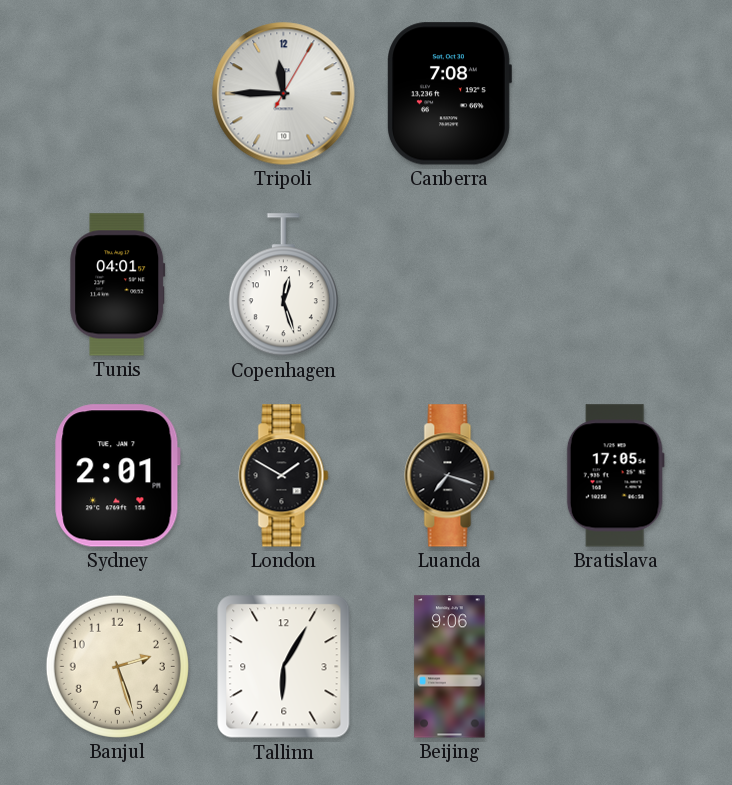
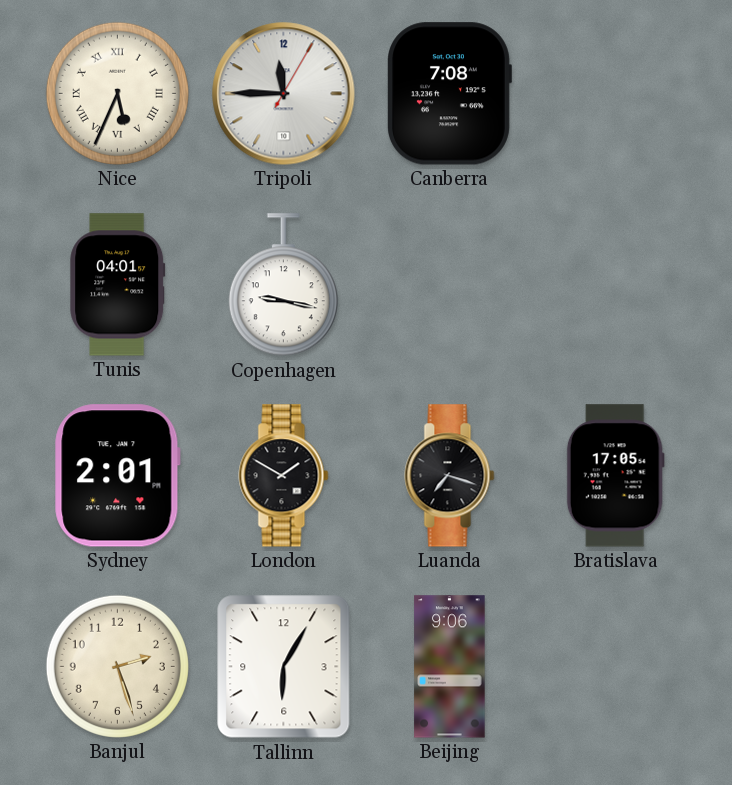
Nice: none -> 5:34
Copenhagen: 12:27 -> 9:17
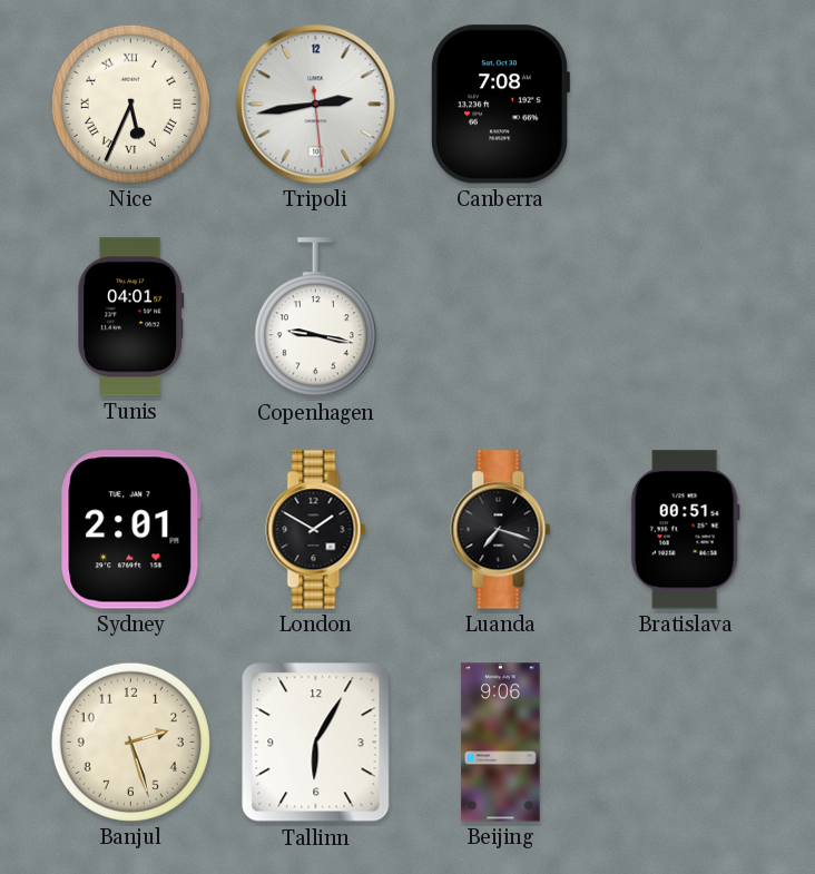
Tripoli: 11:45 -> 2:43
Bratislava: 17:05 -> 00:51
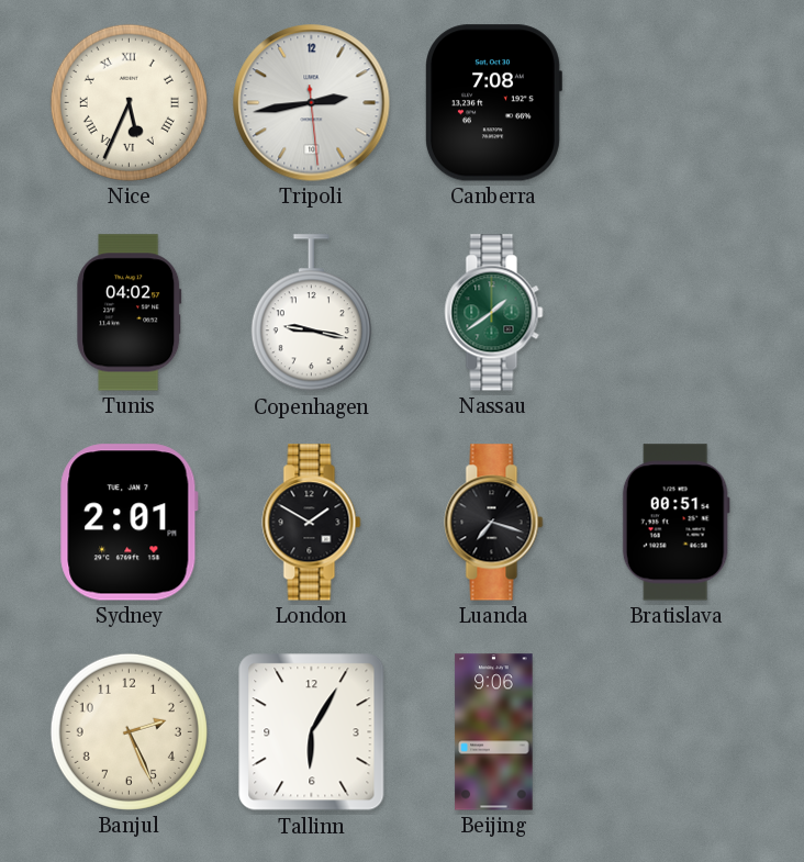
Tunis: 04:01 -> 04:02
Nassau: none -> 1:39
Banjul: 2:27 -> 2:26
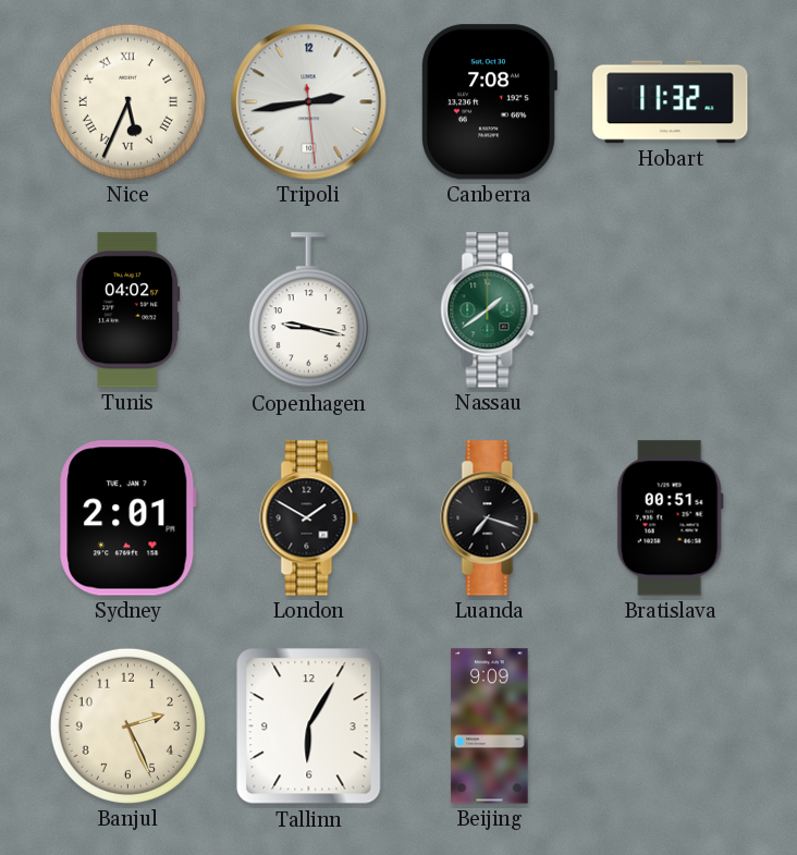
Hobart: none -> 11:32
Beijing: 9:06 -> 9:09
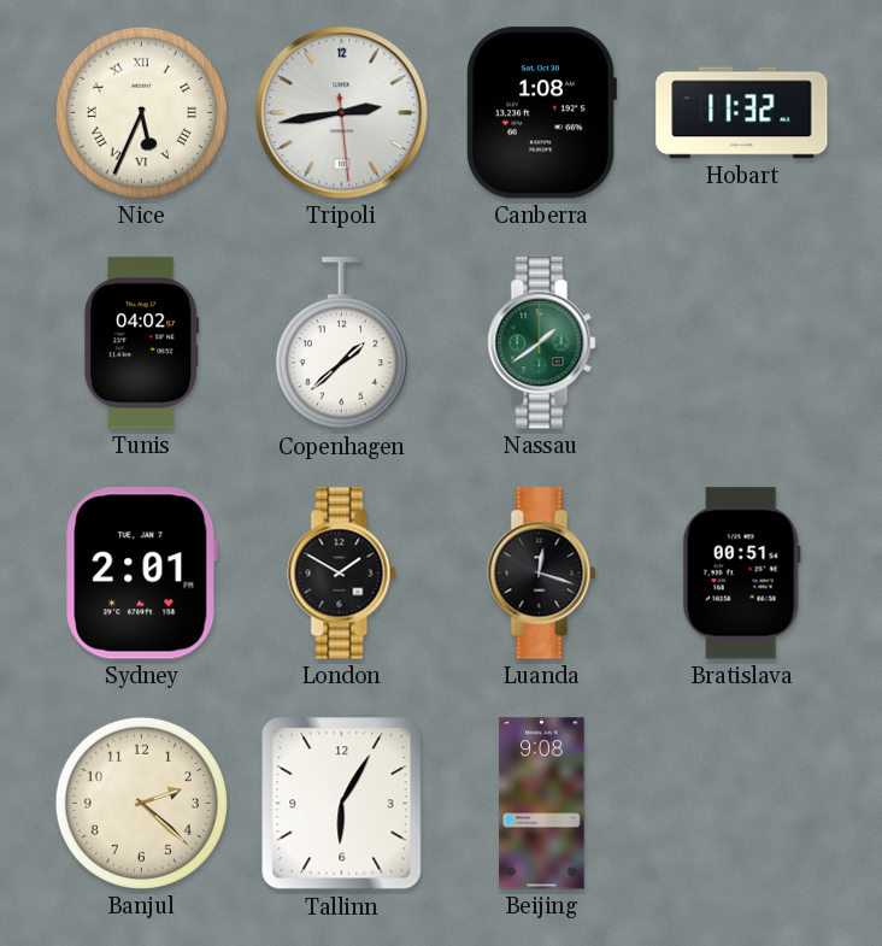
Canberra: 7:08 -> 1:08
Copenhagen: 9:17 -> 1:38
Luanda: 7:18 -> 12:18
Banjul: 2:26 -> 2:22
Beijing: 9:09 -> 9:08
